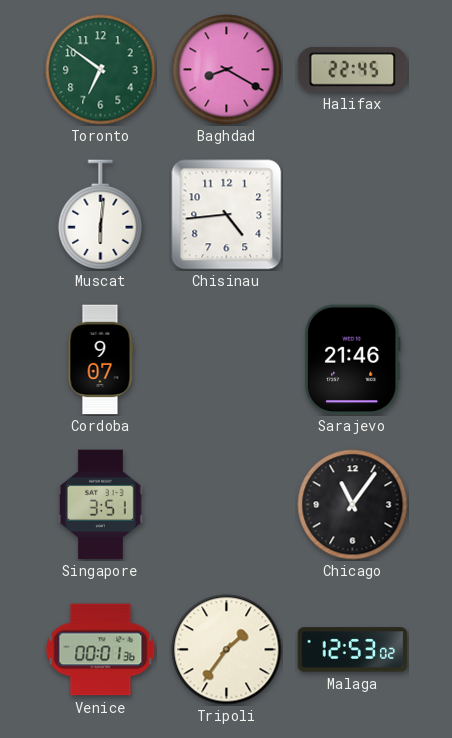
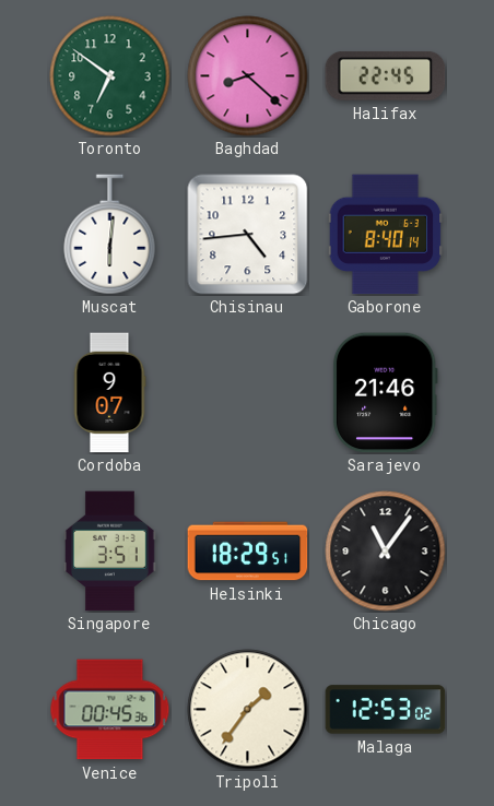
Baghdad: 8:20 -> 8:22
Gaborone: none -> 8:40
Helsinki: none -> 18:29
Venice: 00:01 -> 00:45
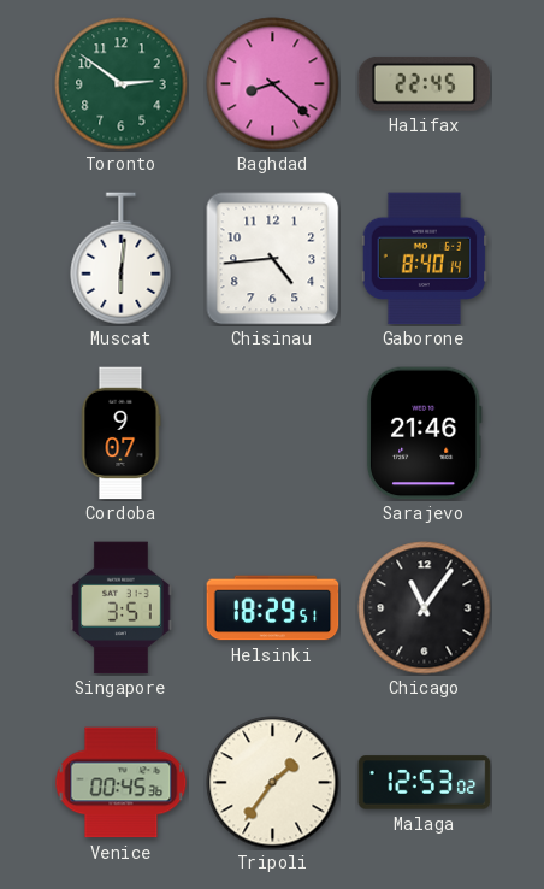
Toronto: 6:51 -> 2:51
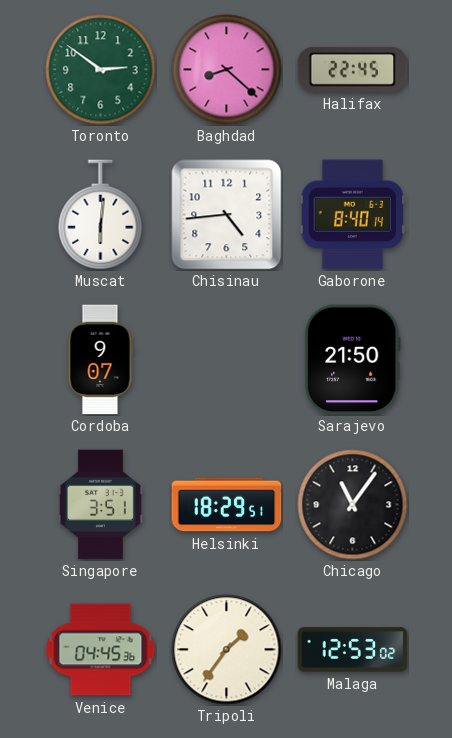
Sarajevo: 21:46 -> 21:50
Venice: 00:45 -> 04:45
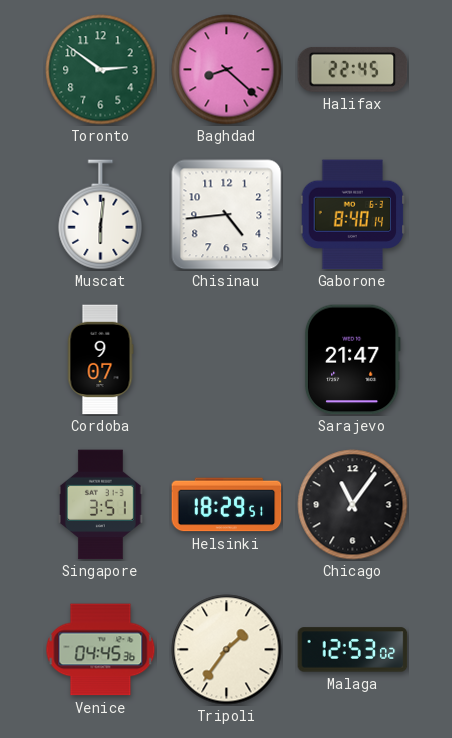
Sarajevo: 21:50 -> 21:47
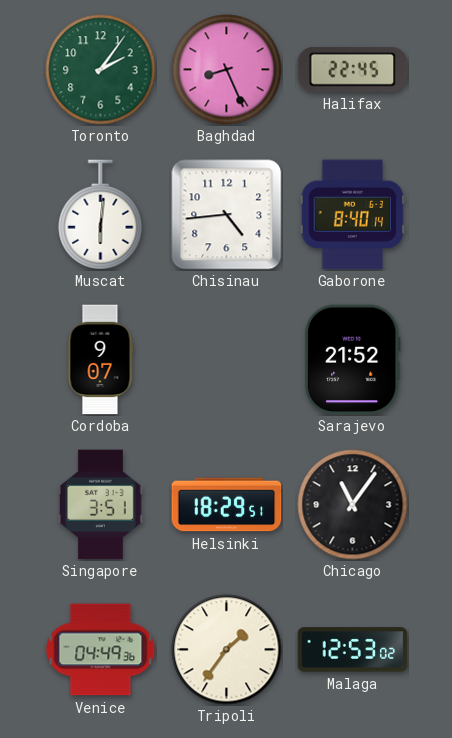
Toronto: 2:51 -> 2:06
Baghdad: 8:22 -> 8:26
Sarajevo: 21:47 -> 21:52
Venice: 04:45 -> 04:49
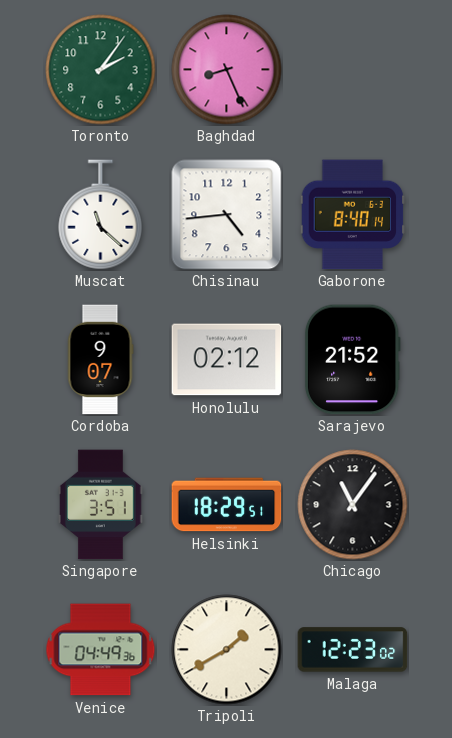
Halifax: 22:45 -> none
Muscat: 6:01 -> 11:22
Honolulu: none -> 02:12
Tripoli: 1:36 -> 1:40
Malaga: 12:53 -> 12:23
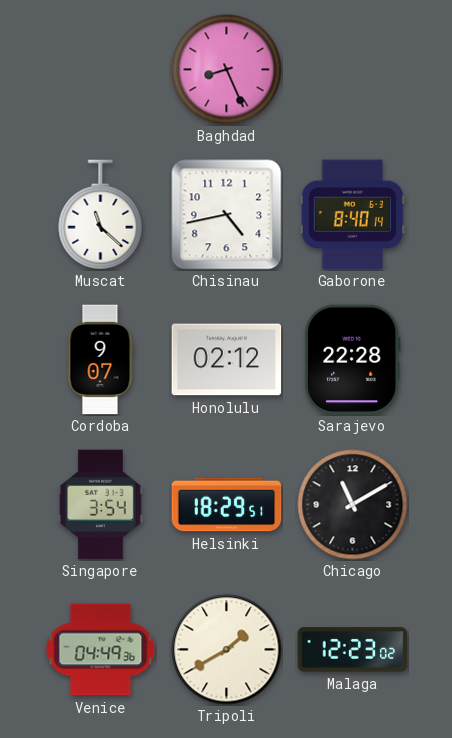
Toronto: 2:06 -> none
Chisinau: 4:44 -> 4:43
Sarajevo: 21:52 -> 22:28
Singapore: 3:51 -> 3:54
Chicago: 11:06 -> 11:10
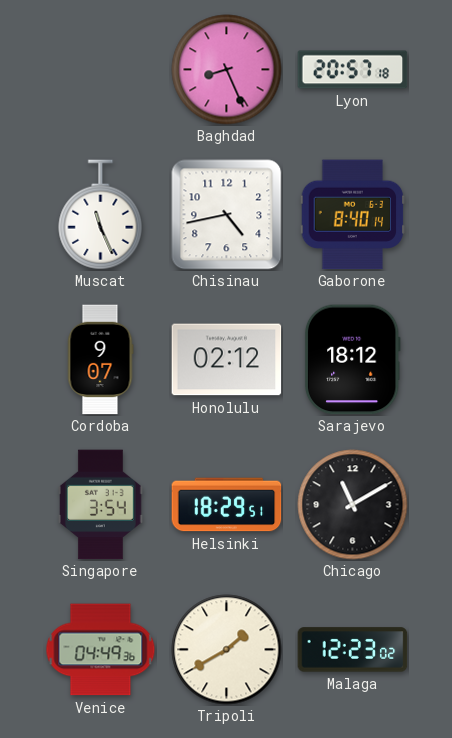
Lyon: none -> 20:57
Muscat: 11:22 -> 11:26
Sarajevo: 22:28 -> 18:12
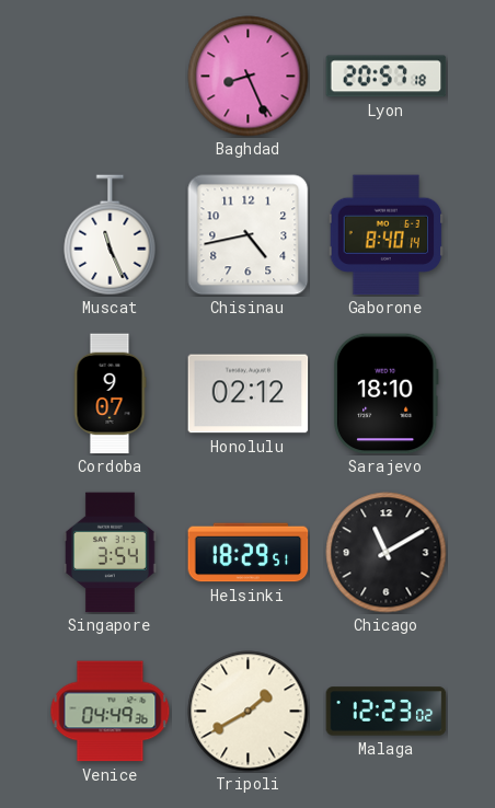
Sarajevo: 18:12 -> 18:10
